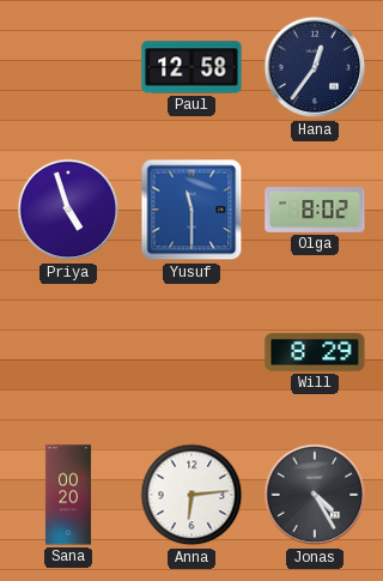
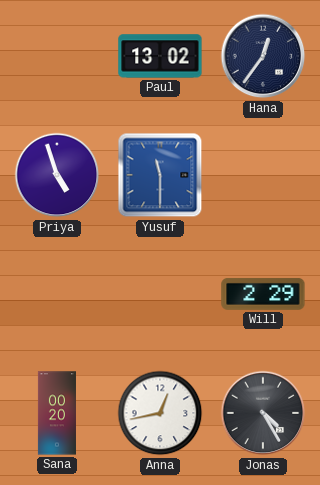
Paul: 12:58 -> 13:02
Olga: 8:02 -> none
Will: 8:29 -> 2:29
Anna: 6:14 -> 12:43
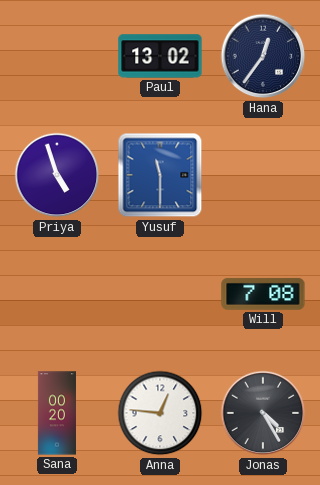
Will: 2:29 -> 7:08
Anna: 12:43 -> 12:46
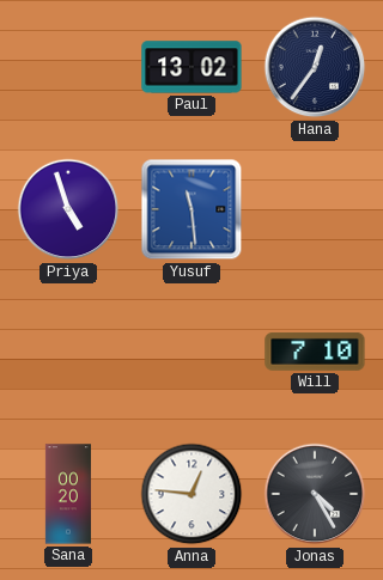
Yusuf: 11:30 -> 11:29
Will: 7:08 -> 7:10
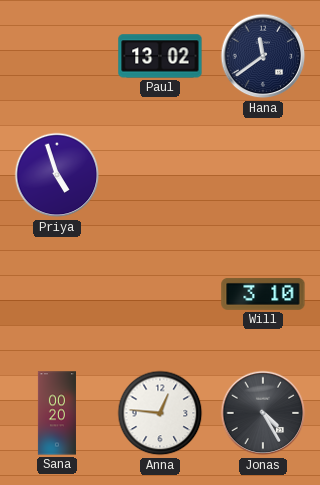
Hana: 12:36 -> 11:39
Yusuf: 11:29 -> none
Will: 7:10 -> 3:10
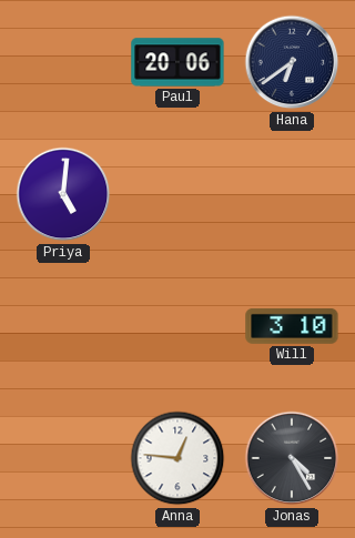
Paul: 13:02 -> 20:06
Hana: 11:39 -> 6:39
Priya: 4:57 -> 5:01
Sana: 00:20 -> none
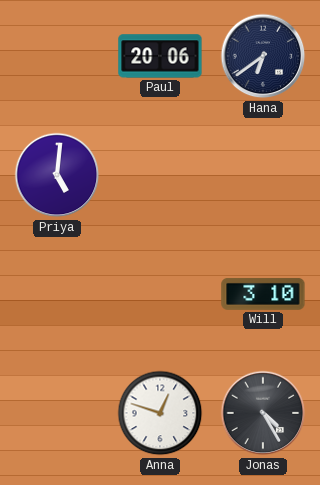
Anna: 12:46 -> 12:48
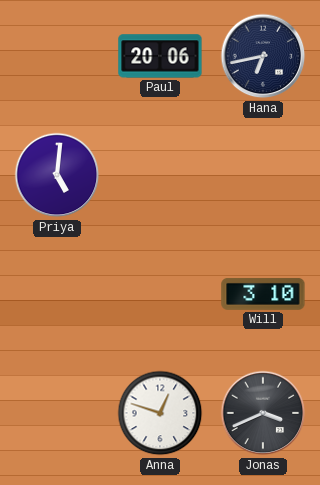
Hana: 6:39 -> 6:43
Jonas: 4:25 -> 3:41
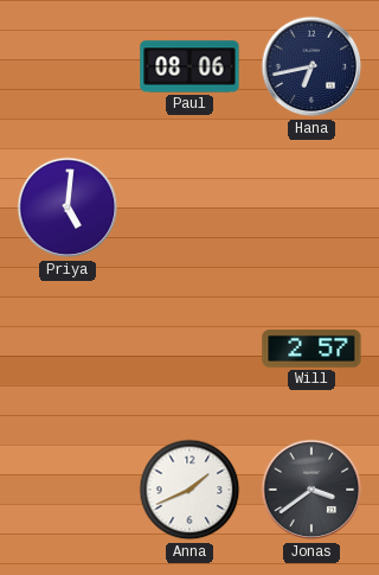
Paul: 20:06 -> 08:06
Will: 3:10 -> 2:57
Anna: 12:48 -> 1:41
Jonas: 3:41 -> 3:39
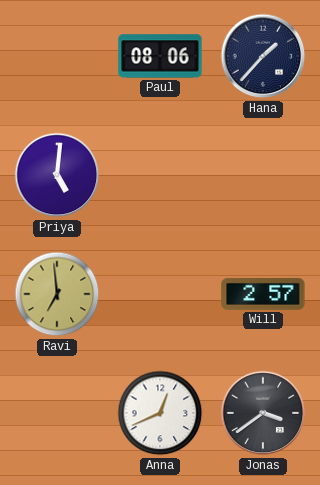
Hana: 6:43 -> 1:37
Ravi: none -> 6:59
Anna: 1:41 -> 12:41
